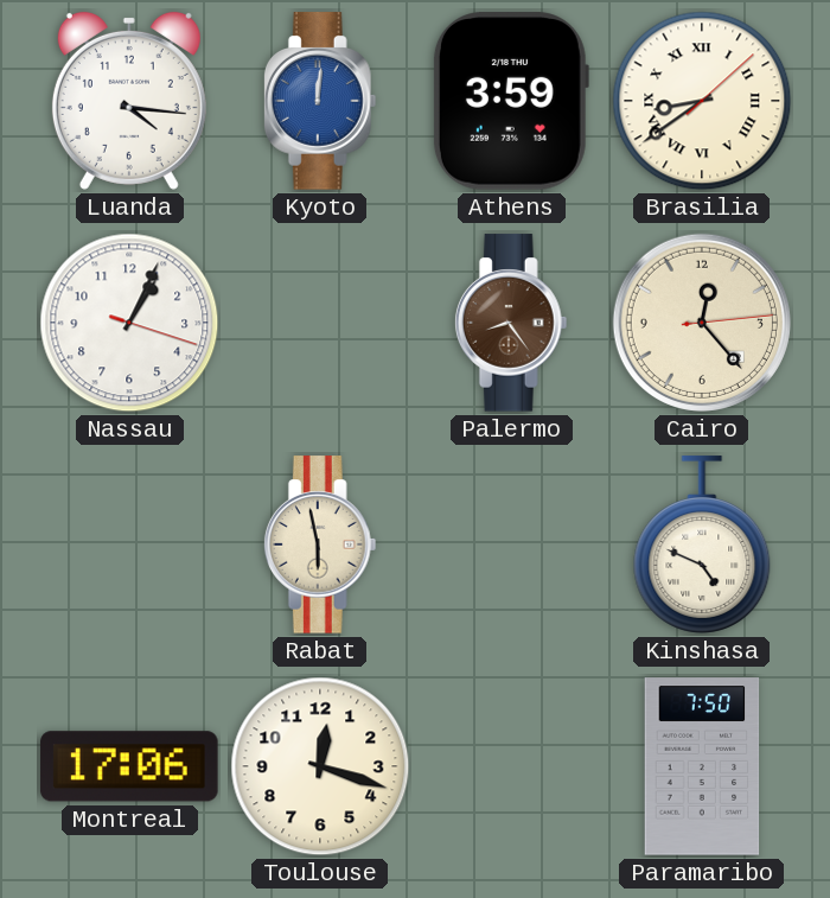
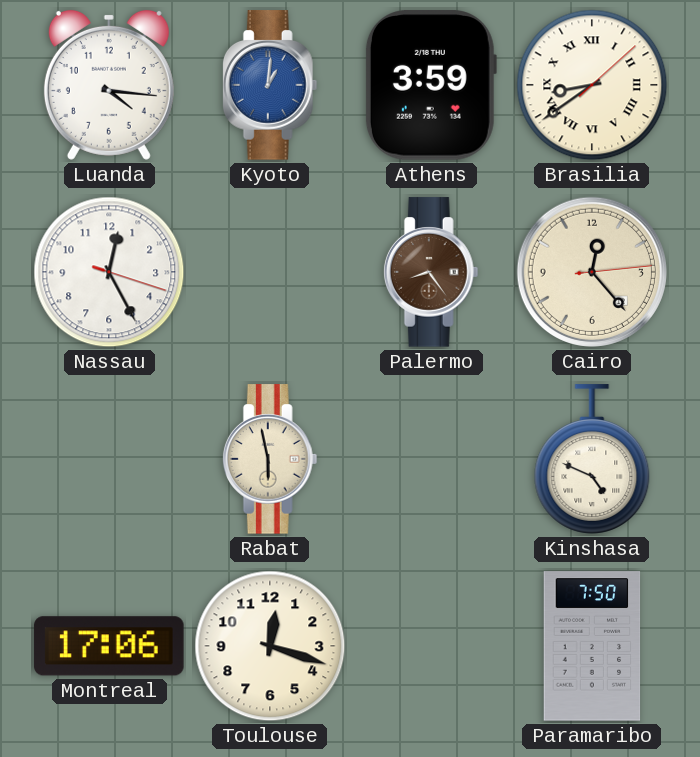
Kyoto: 12:01 -> 1:01
Nassau: 1:04 -> 12:25
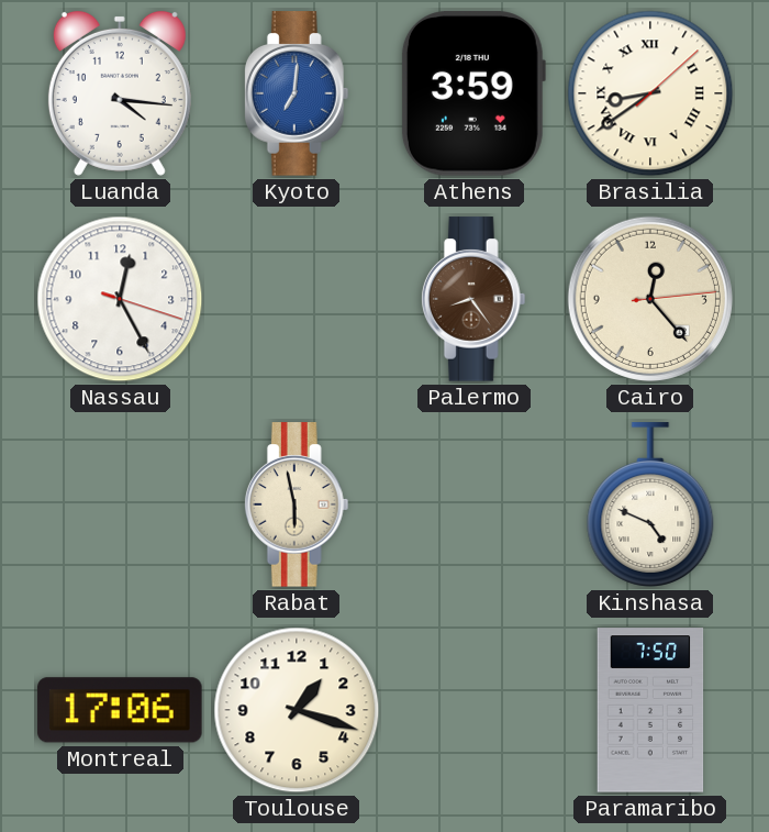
Kyoto: 1:01 -> 7:01
Toulouse: 12:18 -> 1:18
